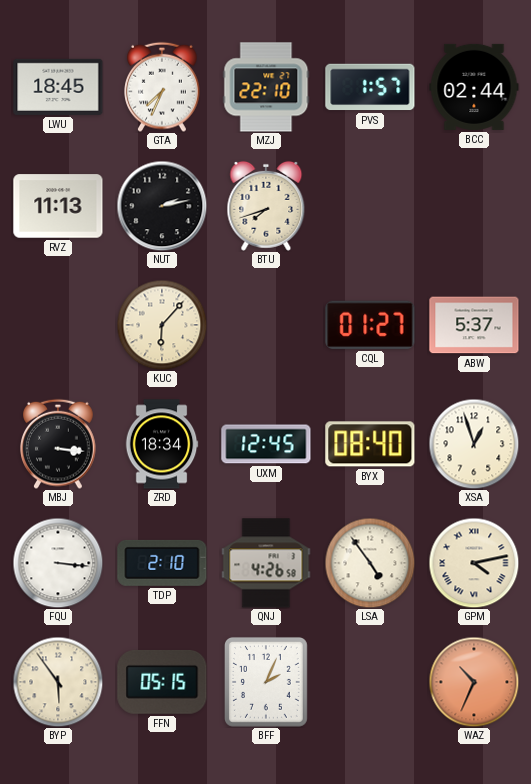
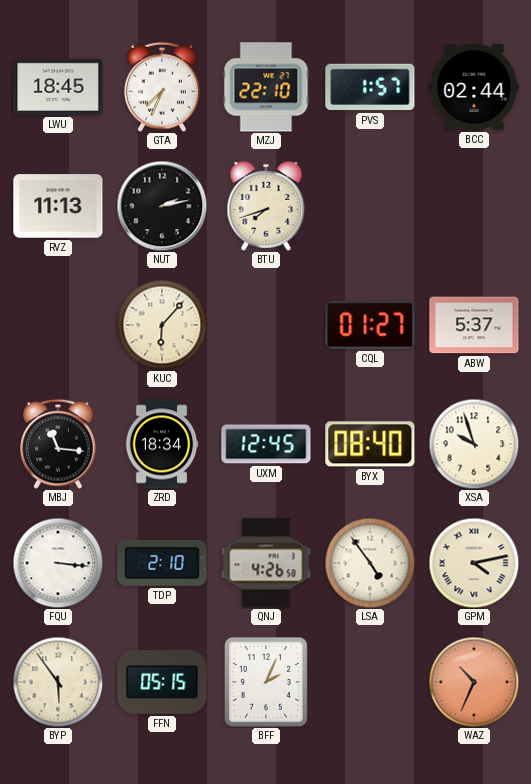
MBJ: 3:16 -> 11:16
XSA: 12:57 -> 9:57
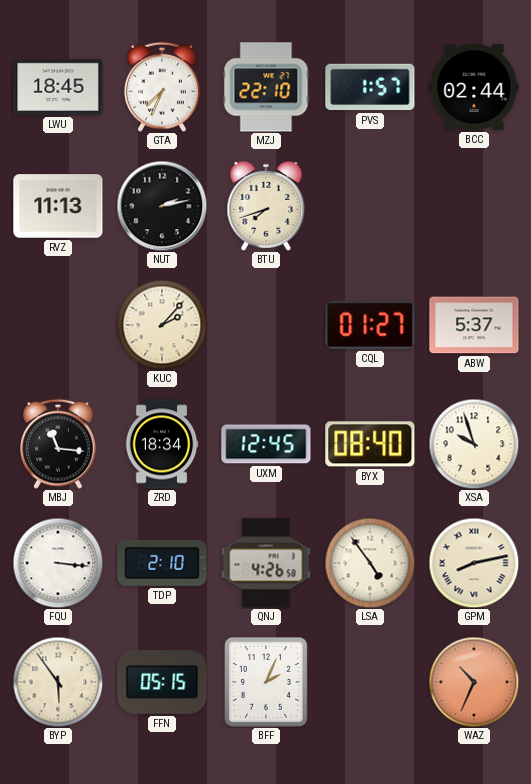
KUC: 6:07 -> 2:07
GPM: 4:13 -> 8:13
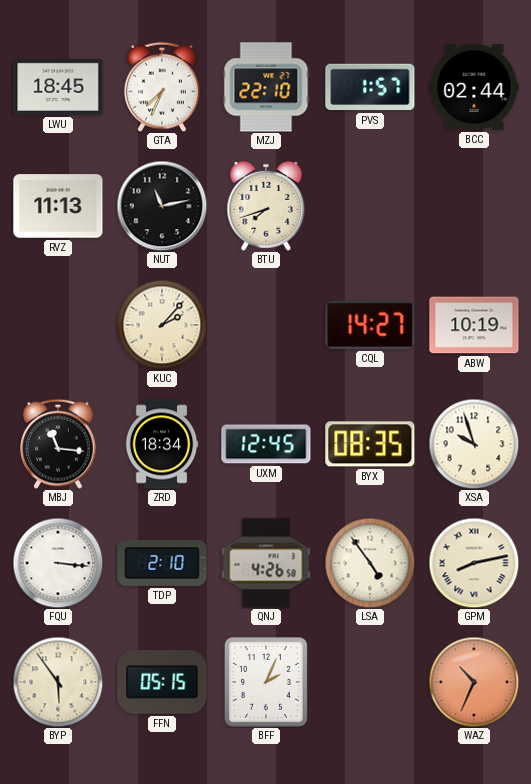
NUT: 2:13 -> 11:13
CQL: 01:27 -> 14:27
ABW: 5:37 -> 10:19
BYX: 08:40 -> 08:35
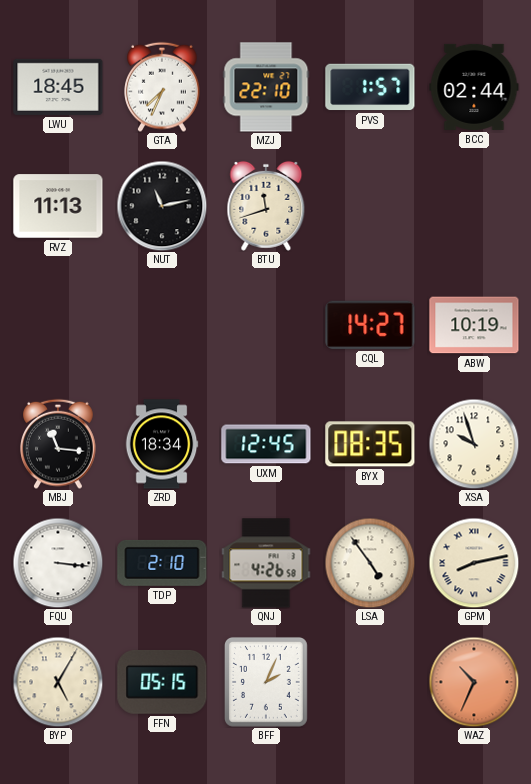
BTU: 7:42 -> 11:42
KUC: 2:07 -> none
BYP: 5:54 -> 5:05
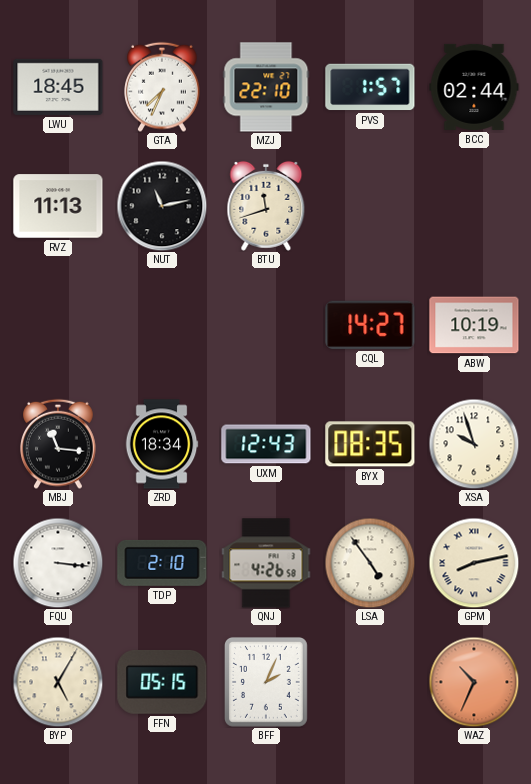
UXM: 12:45 -> 12:43
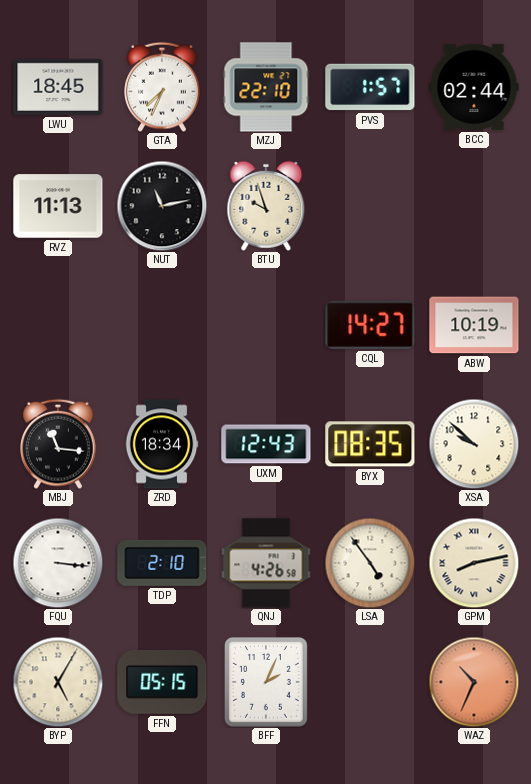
BTU: 11:42 -> 9:57
XSA: 9:57 -> 9:52
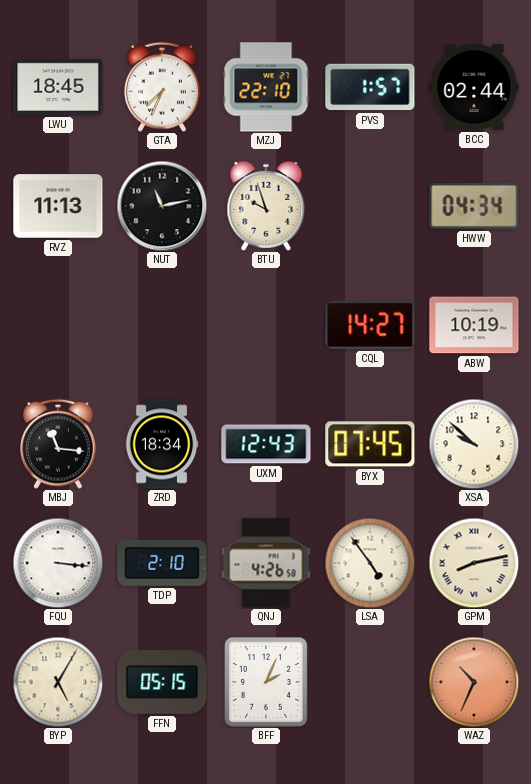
HWW: none -> 04:34
BYX: 08:35 -> 07:45
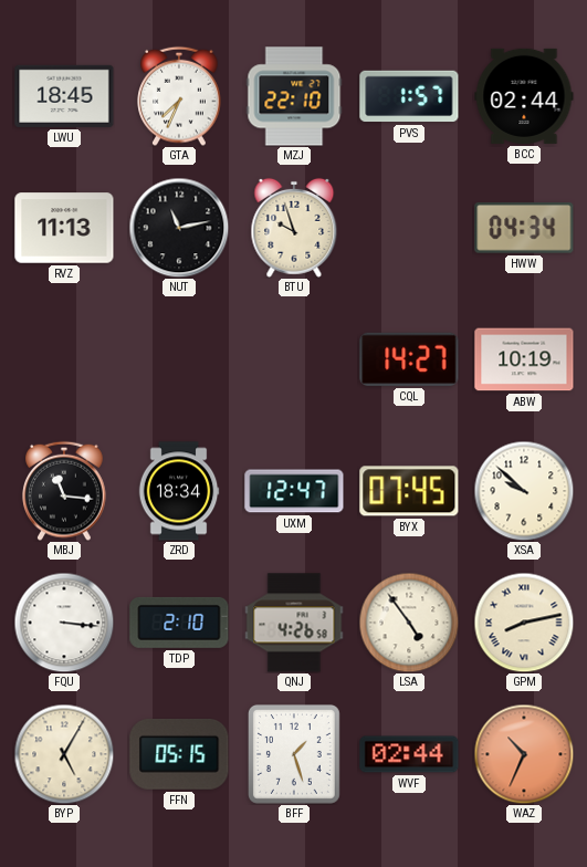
UXM: 12:43 -> 12:47
BFF: 2:04 -> 1:27
WVF: none -> 02:44
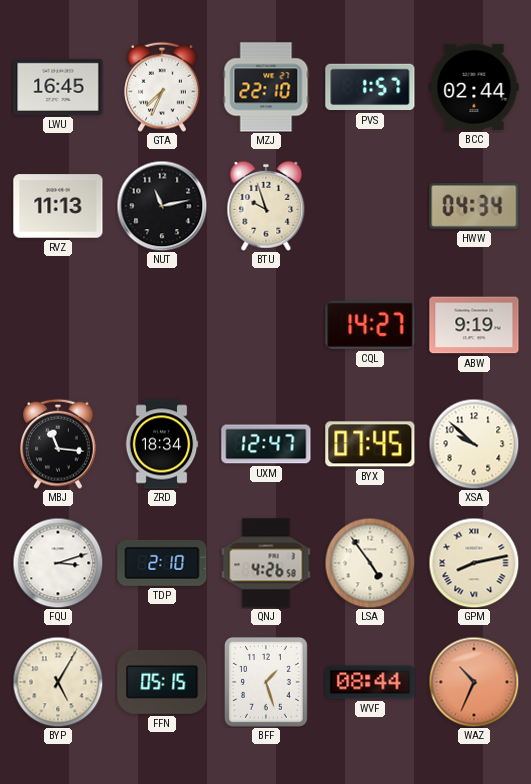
LWU: 18:45 -> 16:45
ABW: 10:19 -> 9:19
FQU: 3:16 -> 3:12
WVF: 02:44 -> 08:44
